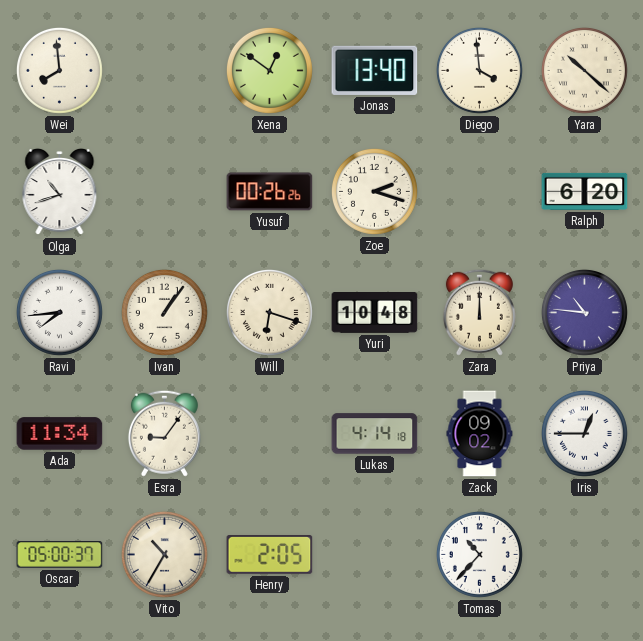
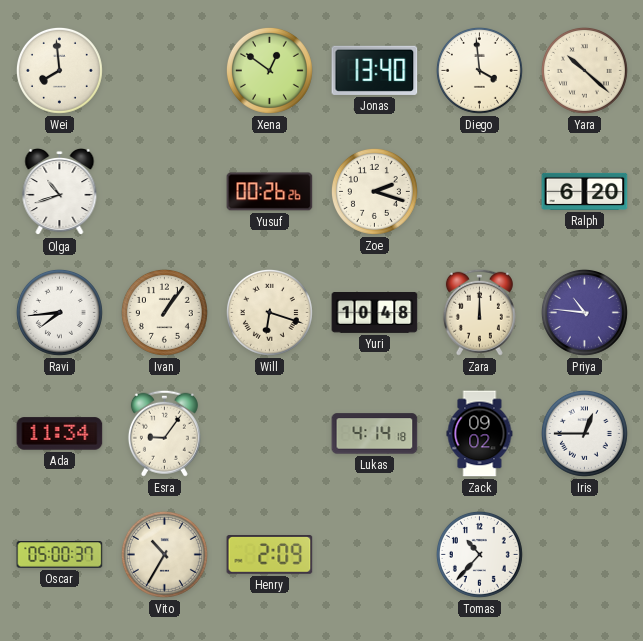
Henry: 2:05 -> 2:09
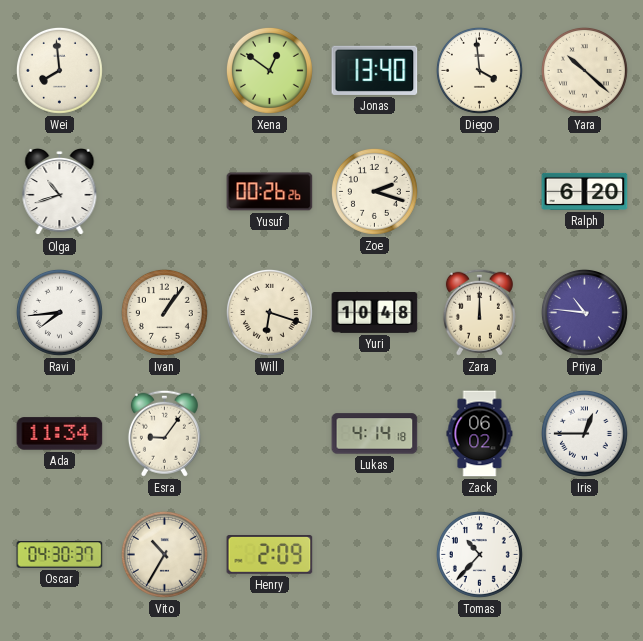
Zack: 09:02 -> 06:02
Oscar: 05:00 -> 04:30
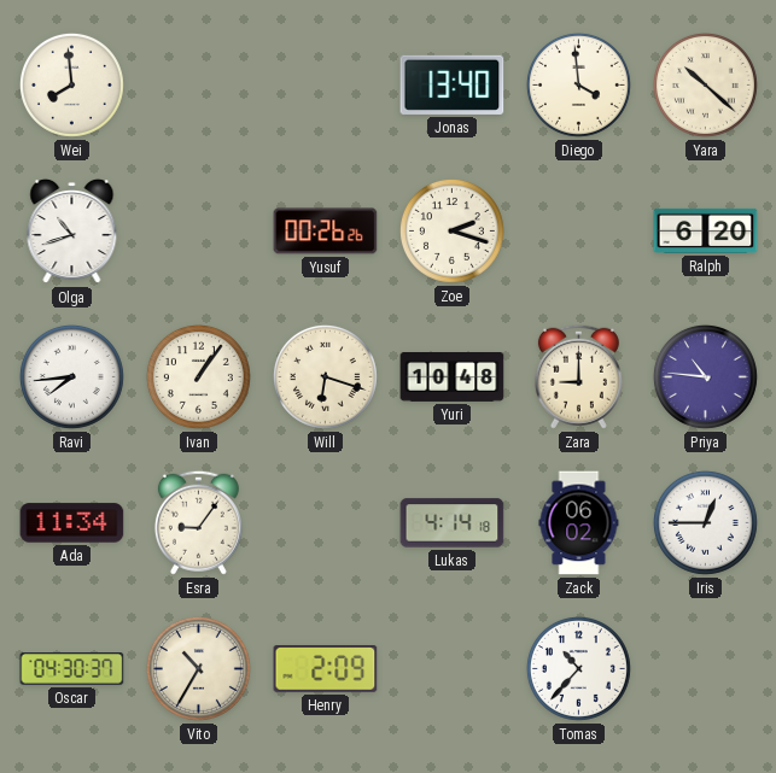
Xena: 12:51 -> none
Zara: 12:00 -> 9:00
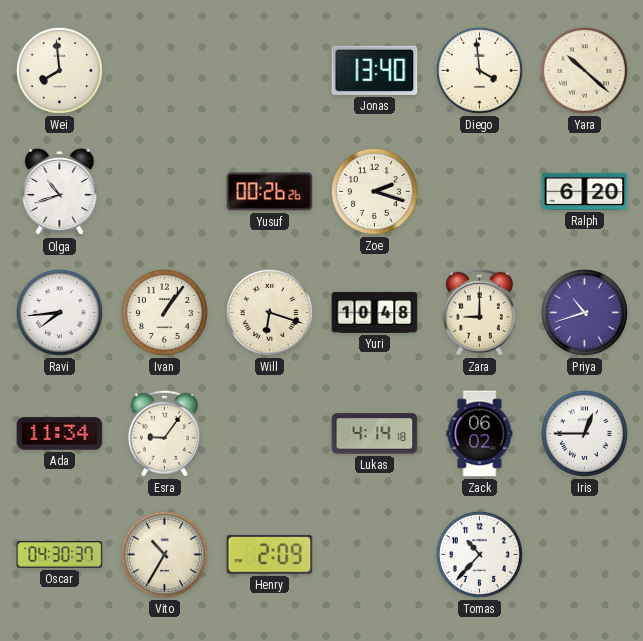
Priya: 10:46 -> 10:42
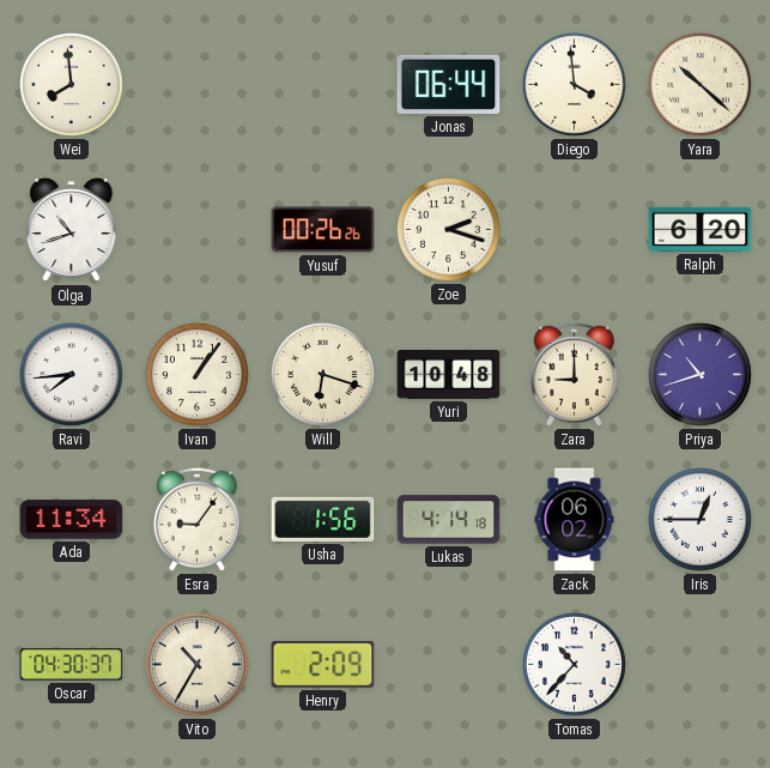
Jonas: 13:40 -> 06:44
Usha: none -> 1:56
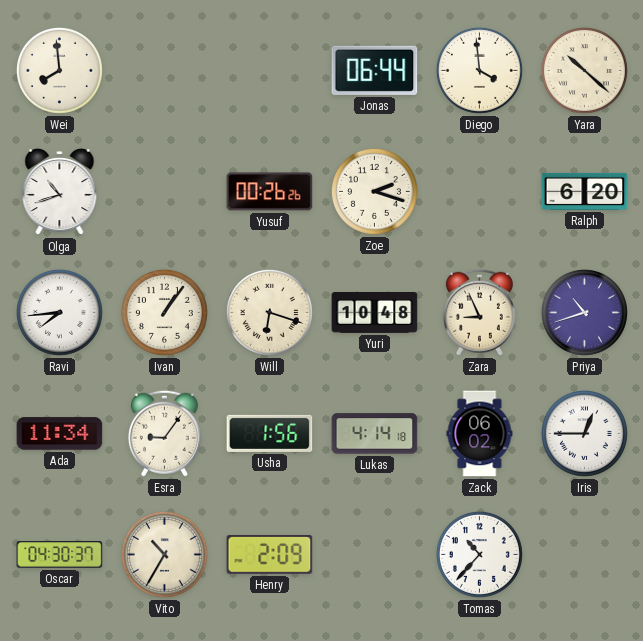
Zara: 9:00 -> 8:56
